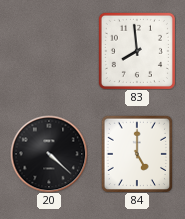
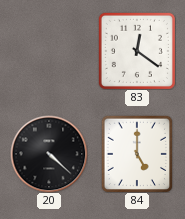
83: 7:59 -> 12:21
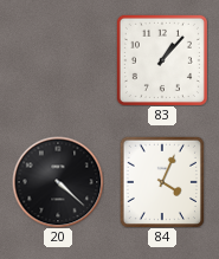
83: 12:21 -> 1:07
84: 5:00 -> 4:04
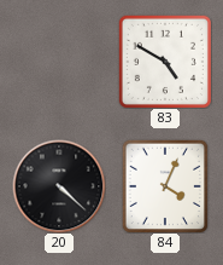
83: 1:07 -> 4:50
